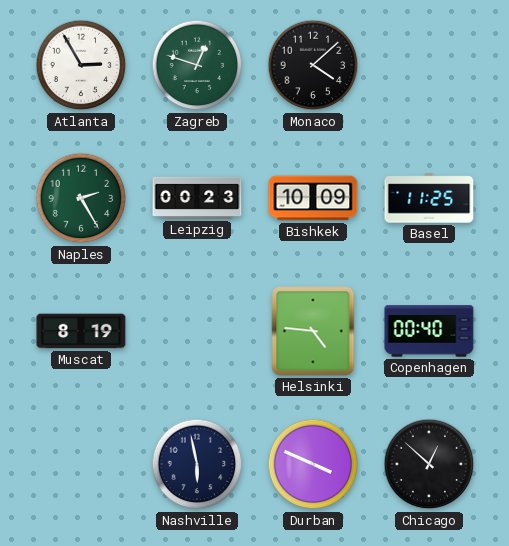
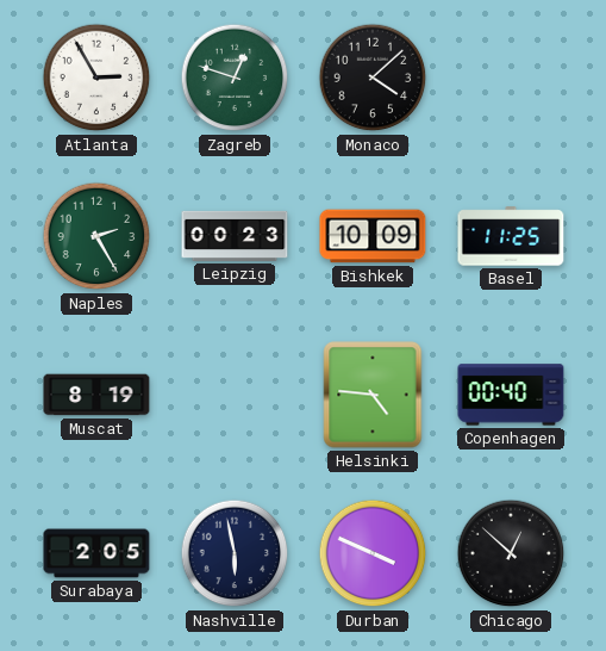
Surabaya: none -> 2:05
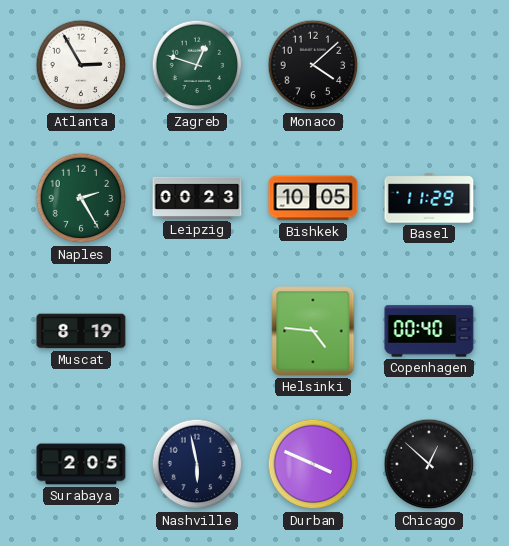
Bishkek: 10:09 -> 10:05
Basel: 11:25 -> 11:29
